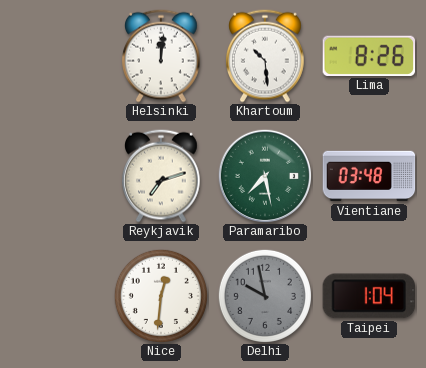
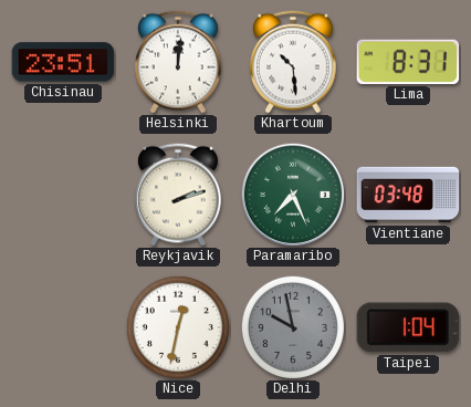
Chisinau: none -> 23:51
Lima: 8:26 -> 8:31
Reykjavik: 7:12 -> 2:12
Paramaribo: 7:28 -> 7:26
Nice: 12:31 -> 12:32
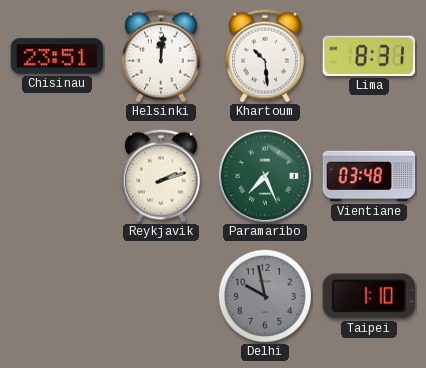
Nice: 12:32 -> none
Taipei: 1:04 -> 1:10
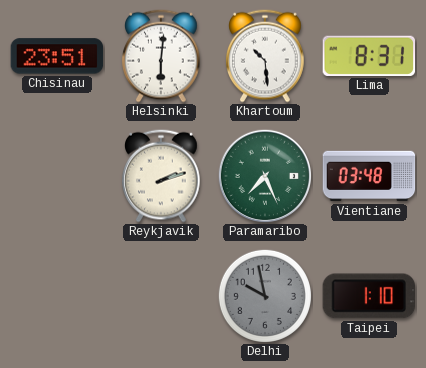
Helsinki: 12:01 -> 6:01
